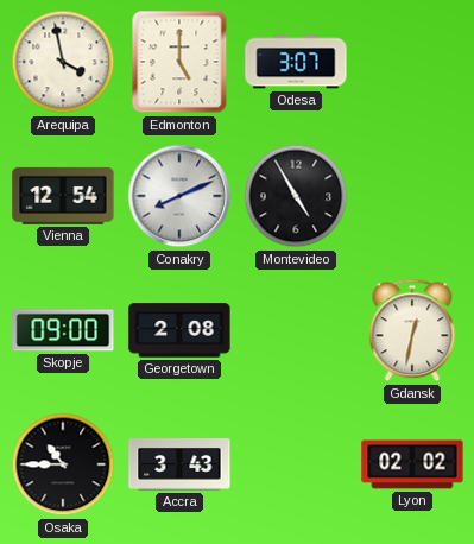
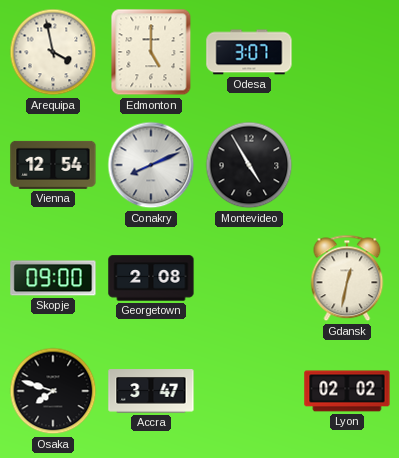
Osaka: 10:45 -> 7:48
Accra: 3:43 -> 3:47
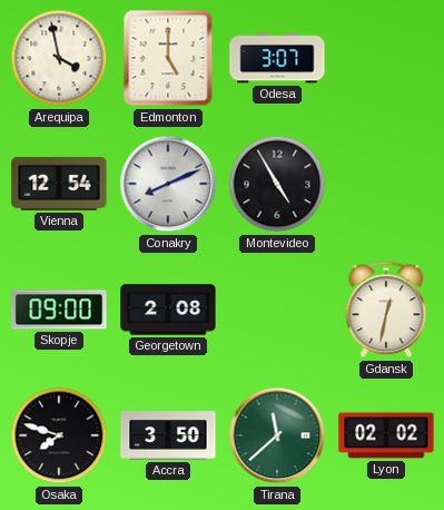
Accra: 3:47 -> 3:50
Tirana: none -> 11:38
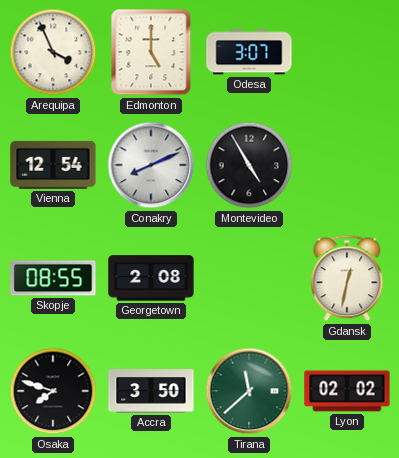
Arequipa: 3:58 -> 3:56
Skopje: 09:00 -> 08:55
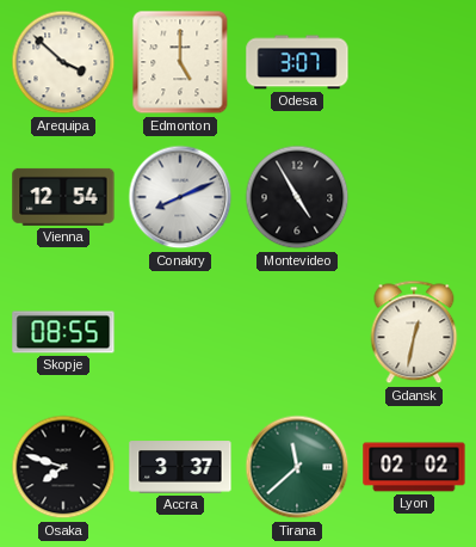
Arequipa: 3:56 -> 3:52
Georgetown: 2:08 -> none
Accra: 3:50 -> 3:37
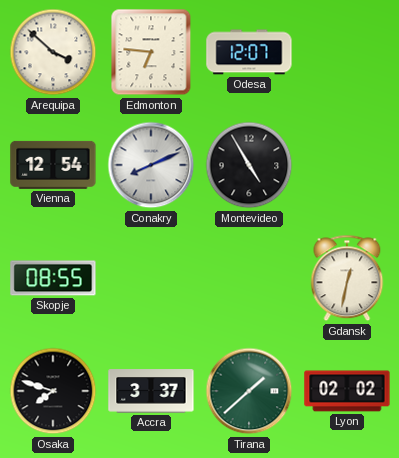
Edmonton: 5:00 -> 6:46
Odesa: 3:07 -> 12:07
Tirana: 11:38 -> 1:38
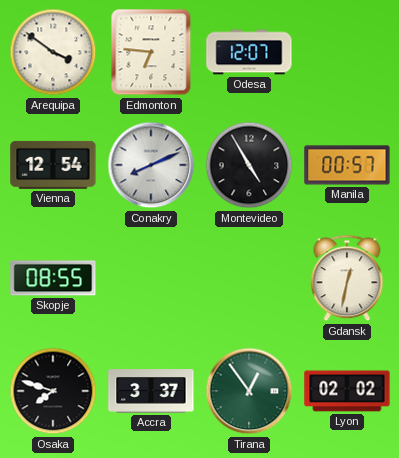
Arequipa: 3:52 -> 3:51
Manila: none -> 00:57
Tirana: 1:38 -> 12:54
